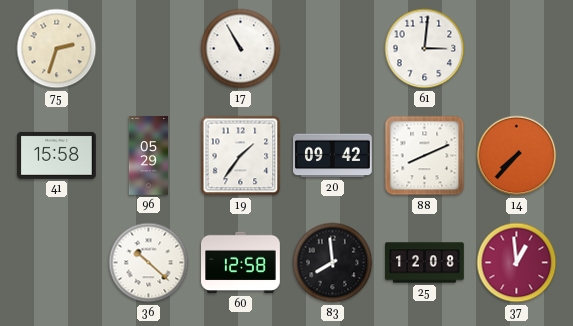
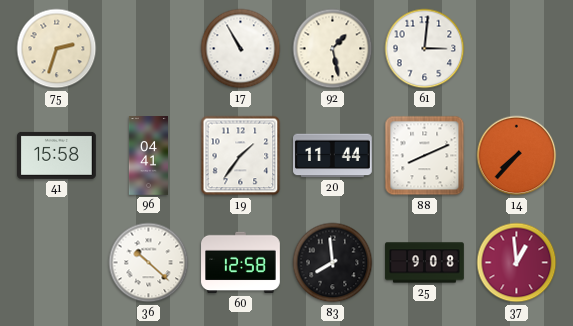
92: none -> 1:28
96: 05:29 -> 04:41
20: 09:42 -> 11:44
25: 12:08 -> 9:08
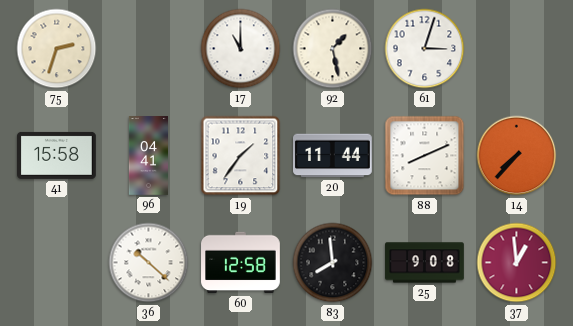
17: 10:55 -> 11:00
61: 3:01 -> 3:03
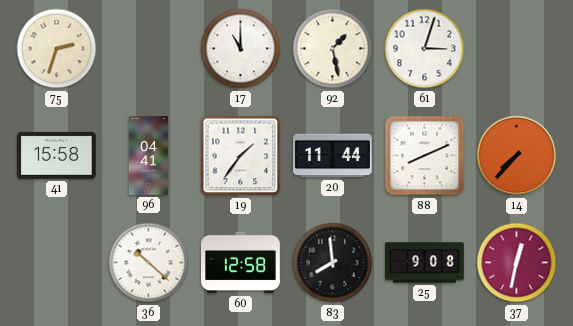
37: 12:59 -> 12:32
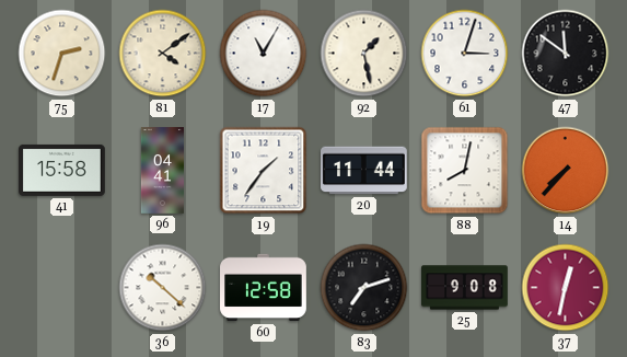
81: none -> 4:09
17: 11:00 -> 11:05
47: none -> 11:51
88: 8:11 -> 8:02
83: 7:59 -> 7:12
